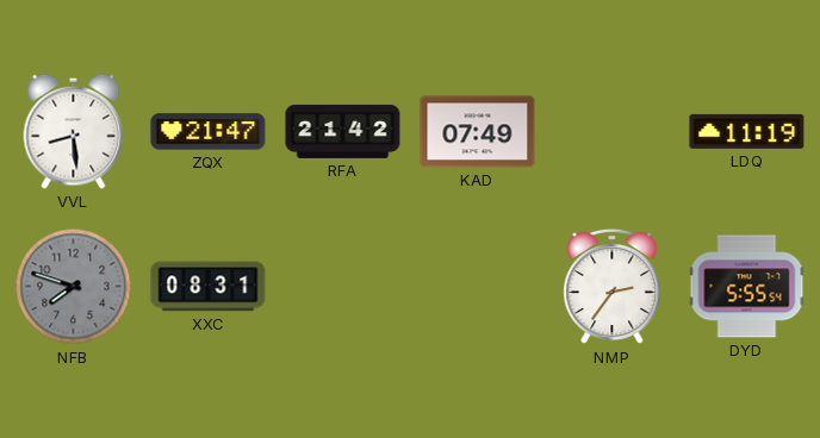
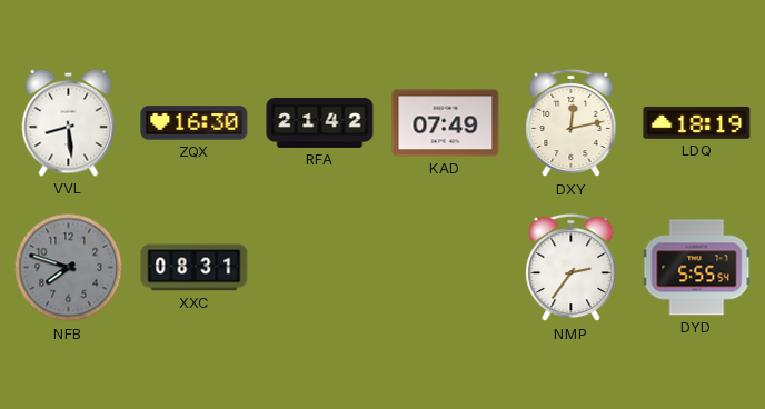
ZQX: 21:47 -> 16:30
DXY: none -> 12:13
LDQ: 11:19 -> 18:19
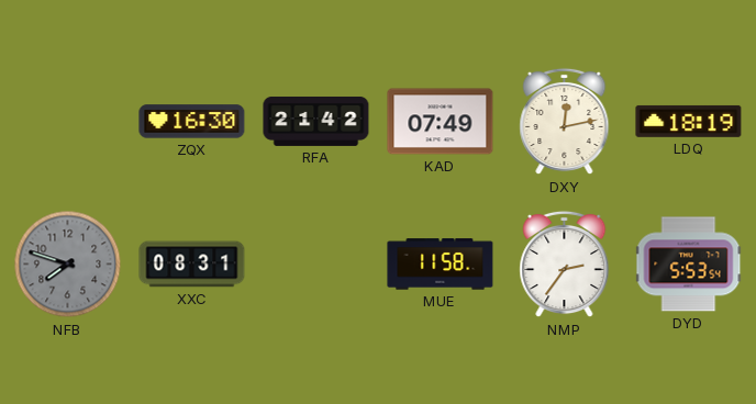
VVL: 8:29 -> none
MUE: none -> 11:58
DYD: 5:55 -> 5:53
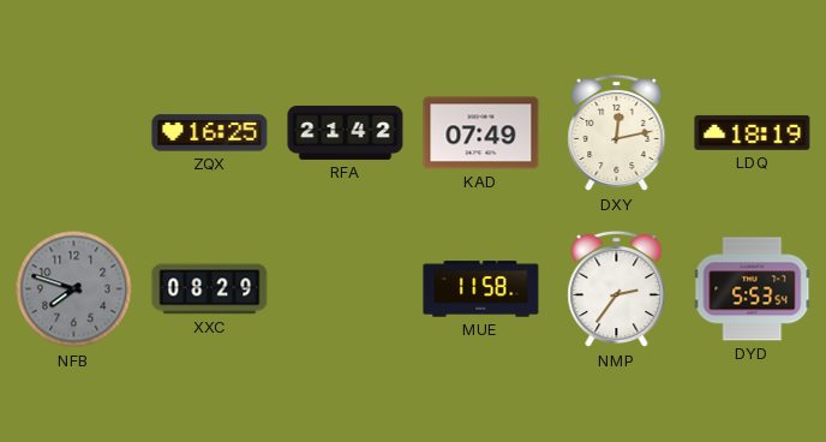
ZQX: 16:30 -> 16:25
XXC: 08:31 -> 08:29
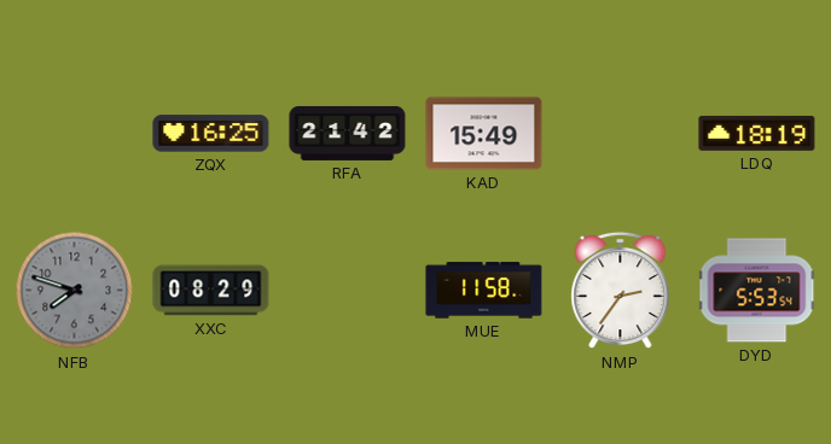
KAD: 07:49 -> 15:49
DXY: 12:13 -> none
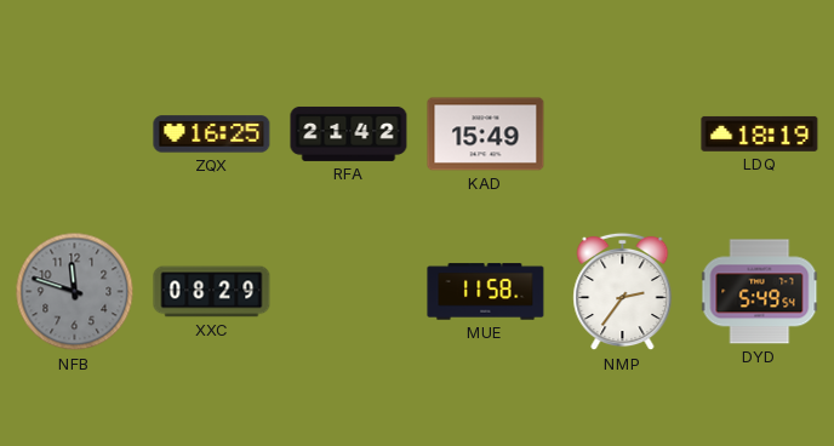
NFB: 7:48 -> 11:48
DYD: 5:53 -> 5:49
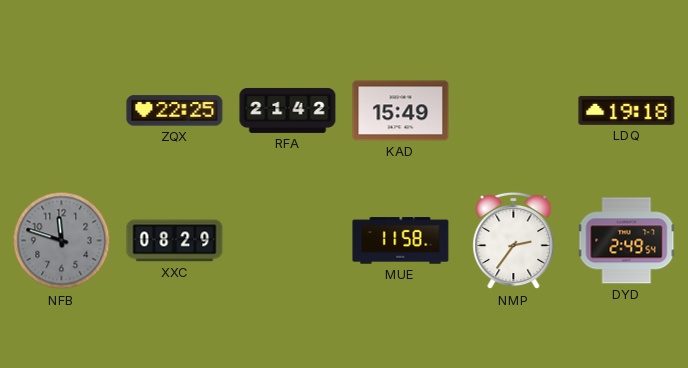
ZQX: 16:25 -> 22:25
LDQ: 18:19 -> 19:18
DYD: 5:49 -> 2:49
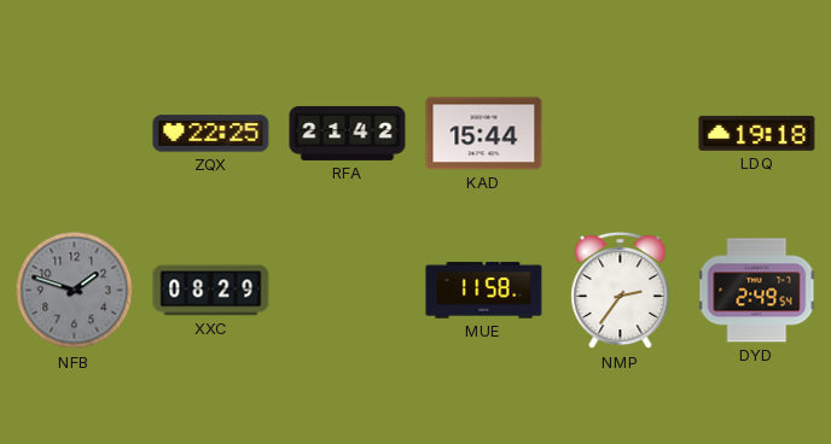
KAD: 15:49 -> 15:44
NFB: 11:48 -> 1:48
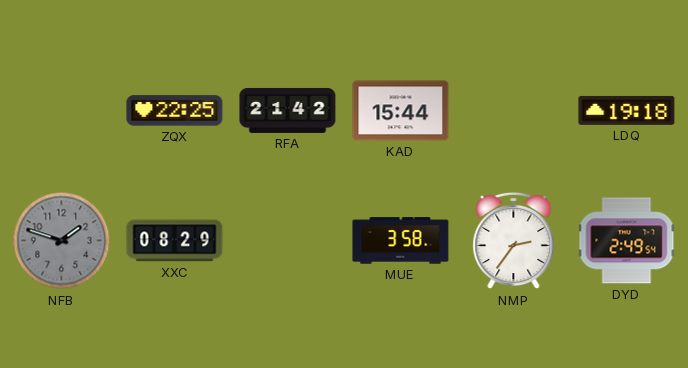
MUE: 11:58 -> 3:58
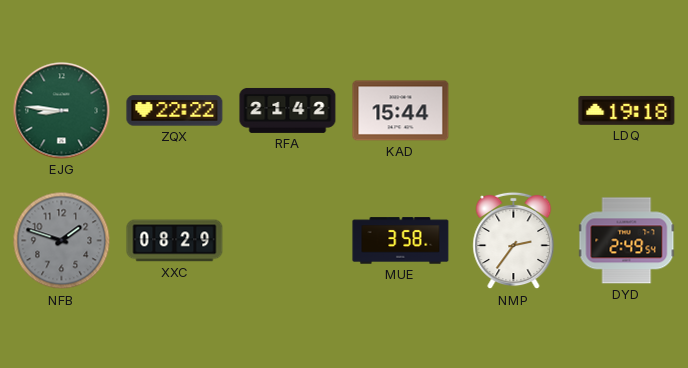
EJG: none -> 8:46
ZQX: 22:25 -> 22:22
